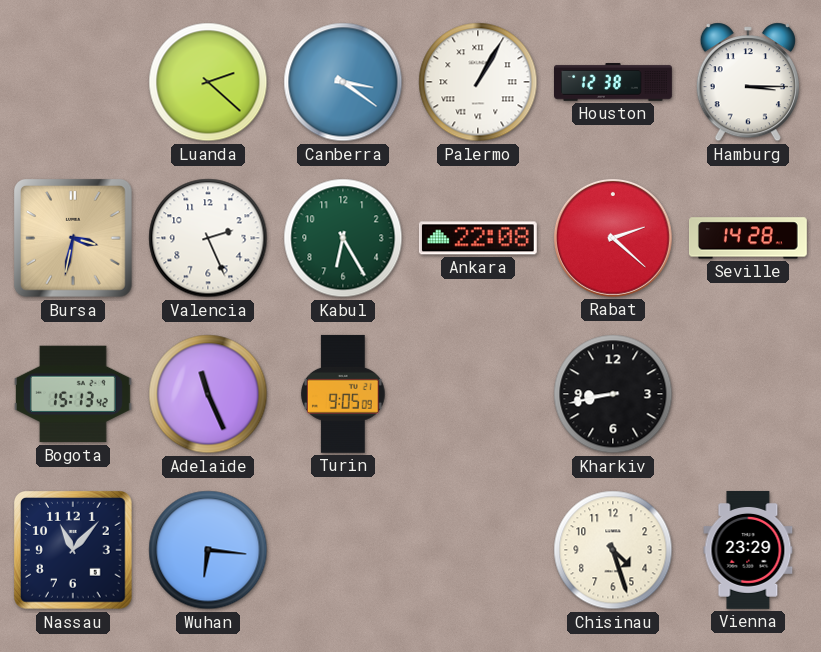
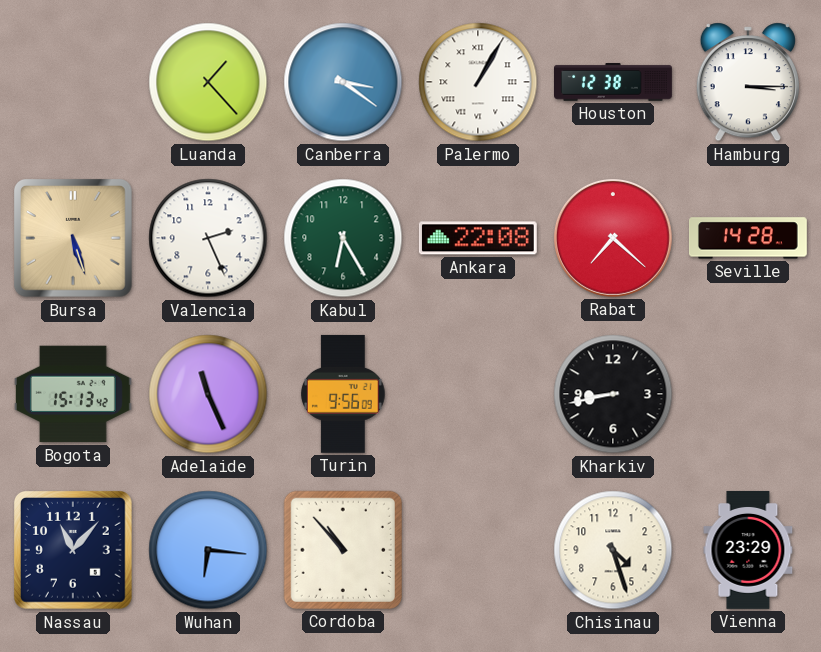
Luanda: 2:22 -> 1:23
Bursa: 3:32 -> 5:27
Rabat: 2:22 -> 7:22
Turin: 9:05 -> 9:56
Cordoba: none -> 10:53
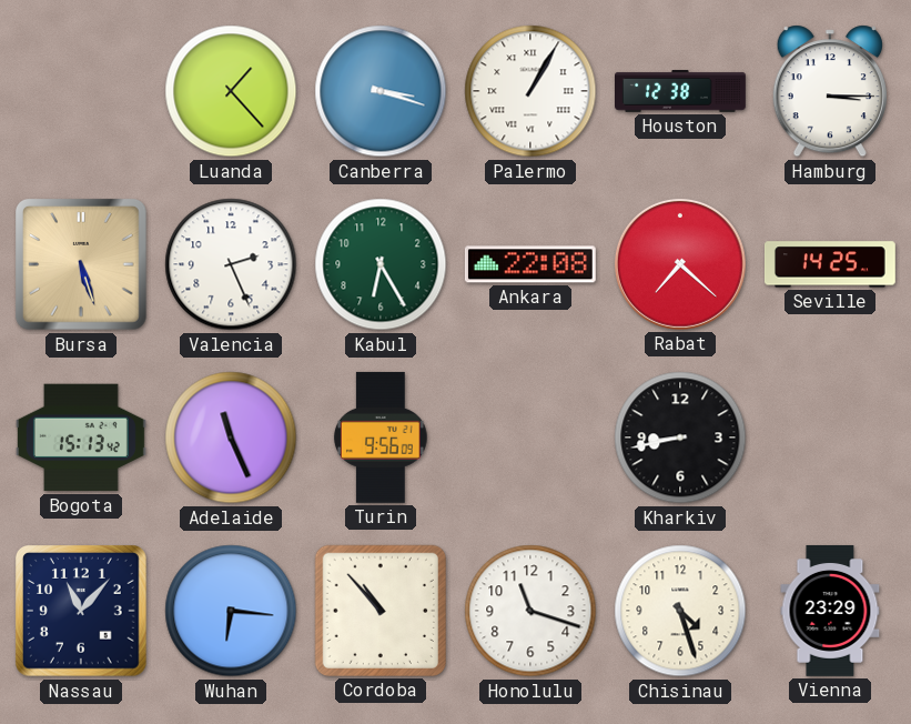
Canberra: 3:21 -> 3:18
Seville: 14:28 -> 14:25
Honolulu: none -> 11:18
